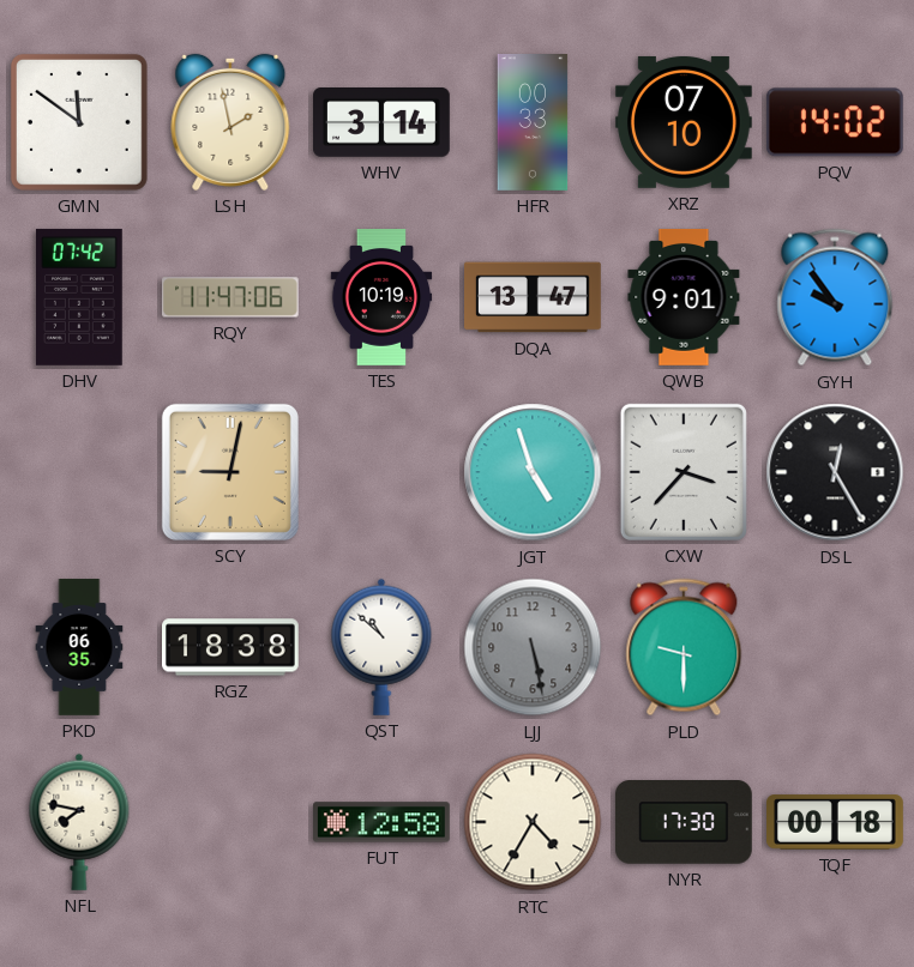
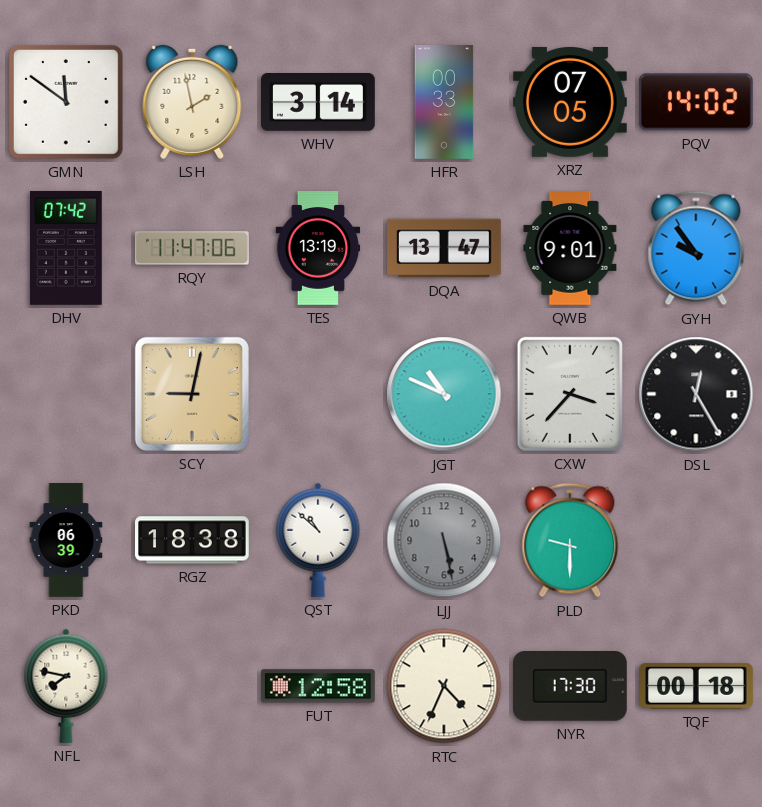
XRZ: 07:10 -> 07:05
TES: 10:19 -> 13:19
JGT: 4:57 -> 10:49
PKD: 06:35 -> 06:39
RTC: 4:35 -> 4:34
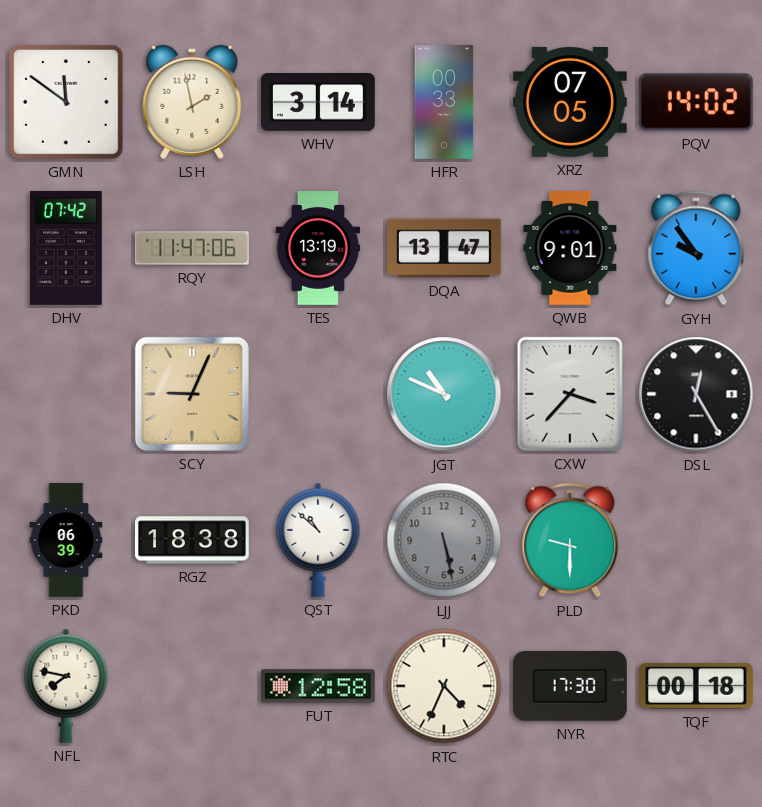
SCY: 9:02 -> 9:04
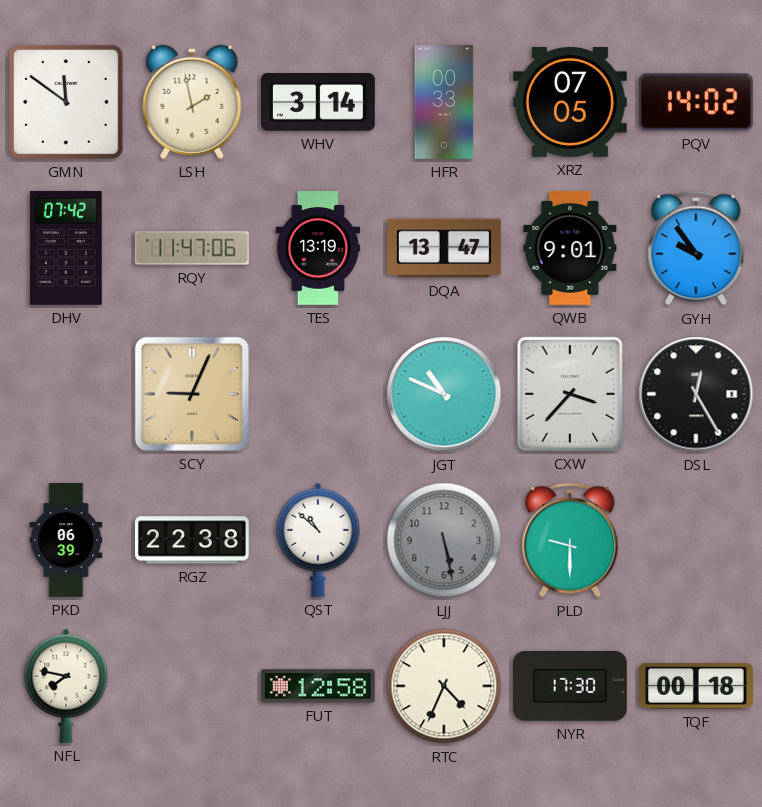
RGZ: 18:38 -> 22:38
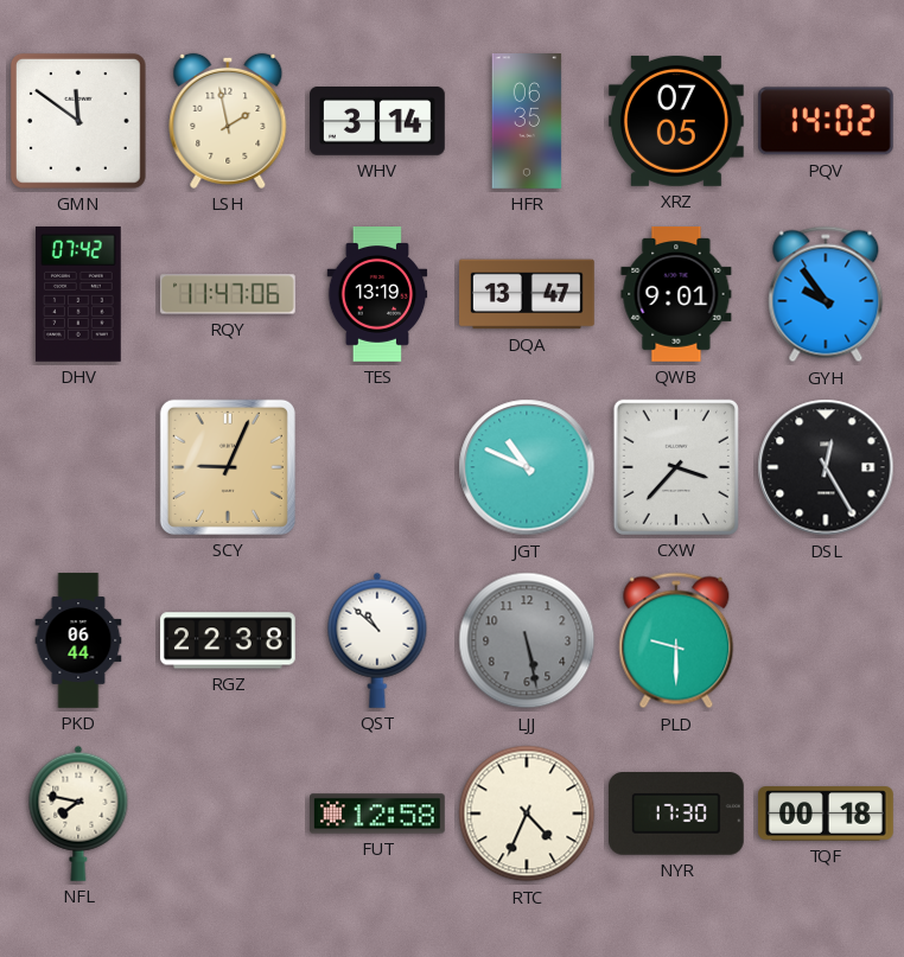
HFR: 00:33 -> 06:35
PKD: 06:39 -> 06:44
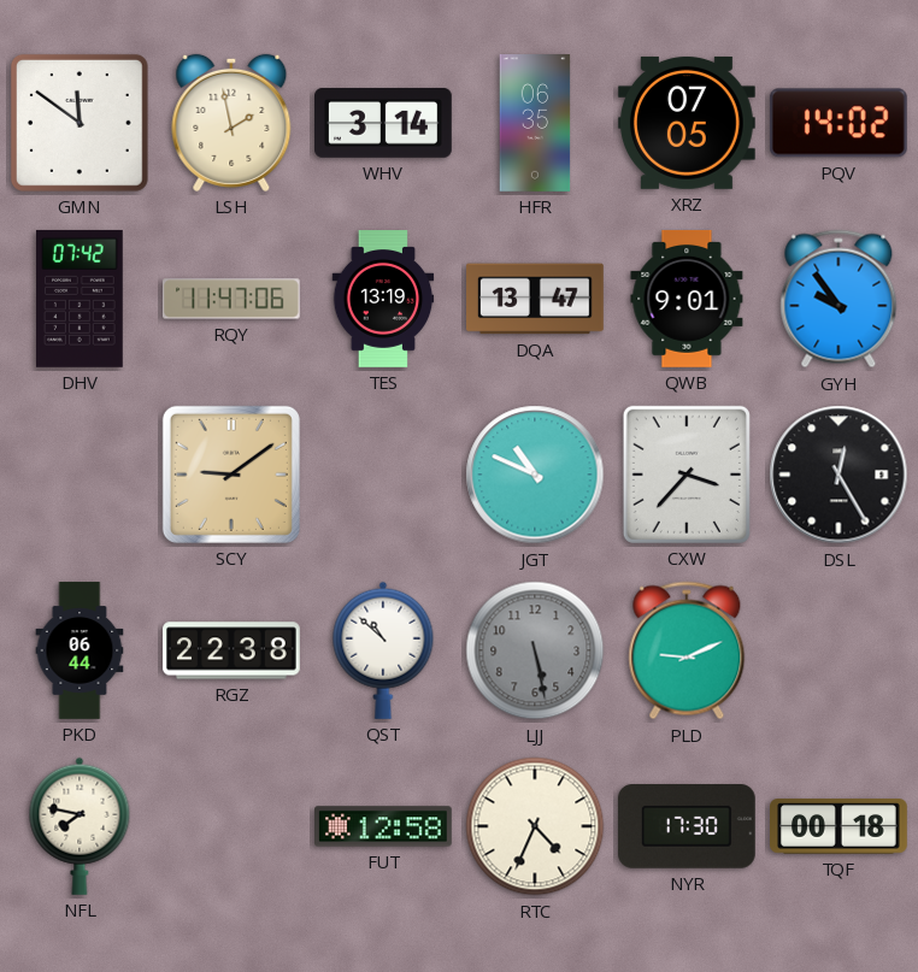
SCY: 9:04 -> 9:09
PLD: 9:30 -> 9:11
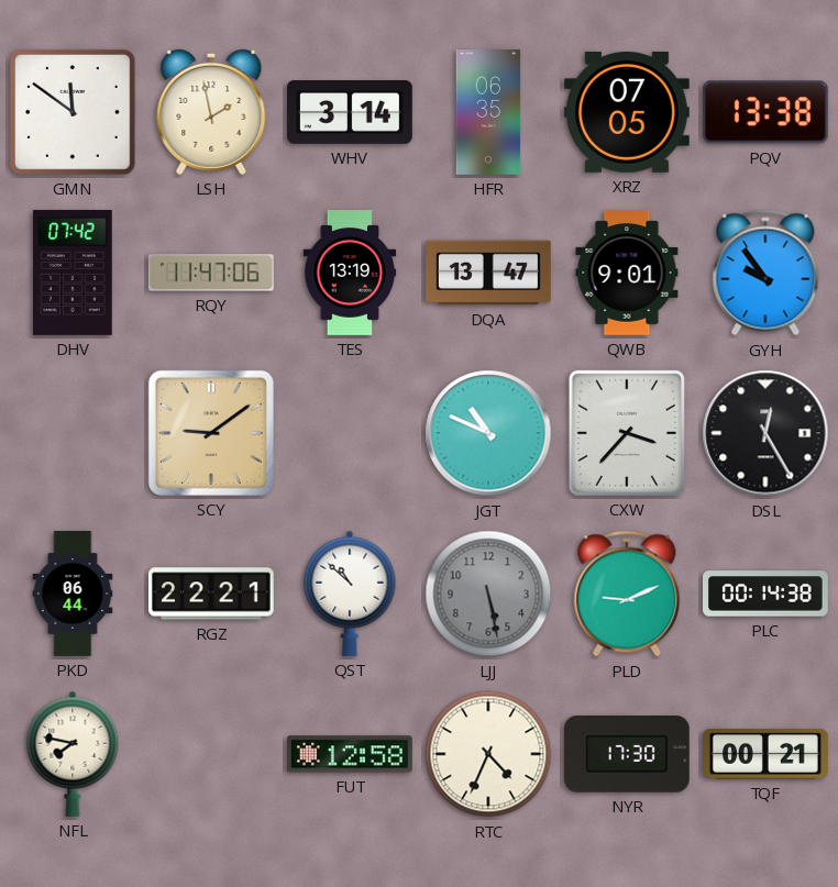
PQV: 14:02 -> 13:38
RGZ: 22:38 -> 22:21
PLC: none -> 00:14
TQF: 00:18 -> 00:21
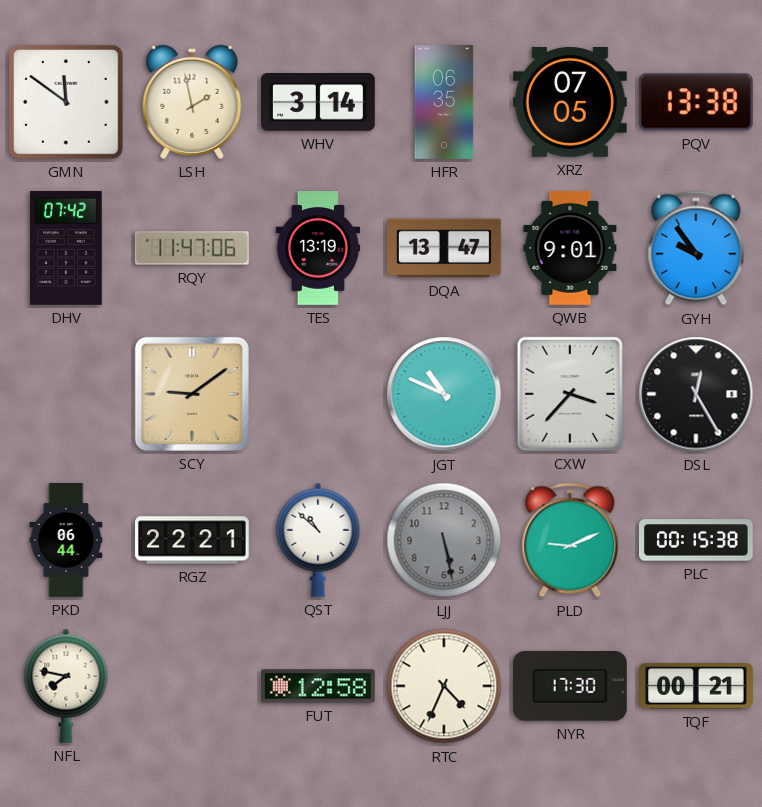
PLC: 00:14 -> 00:15
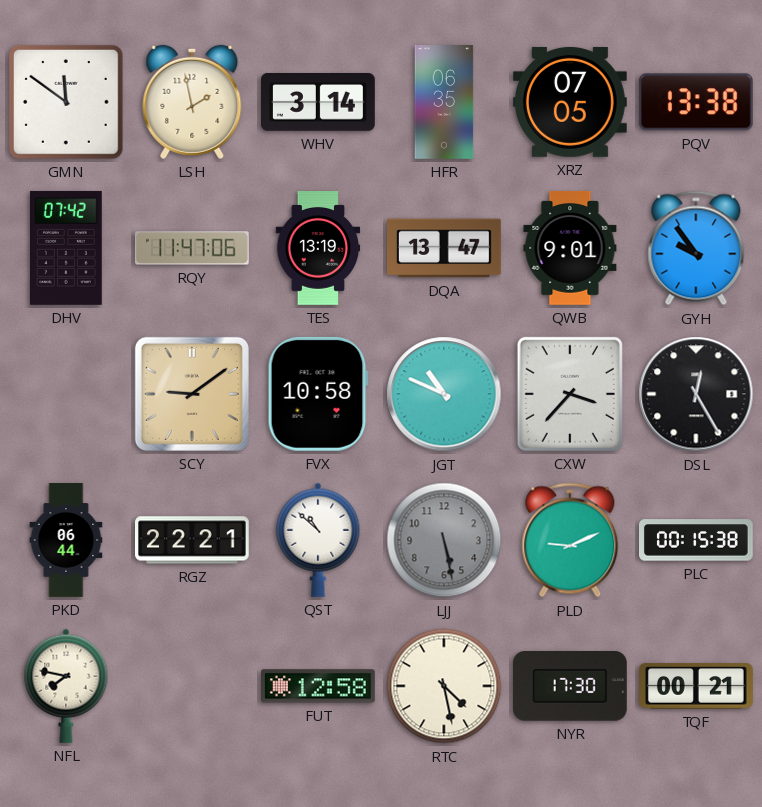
FVX: none -> 10:58
RTC: 4:34 -> 4:28
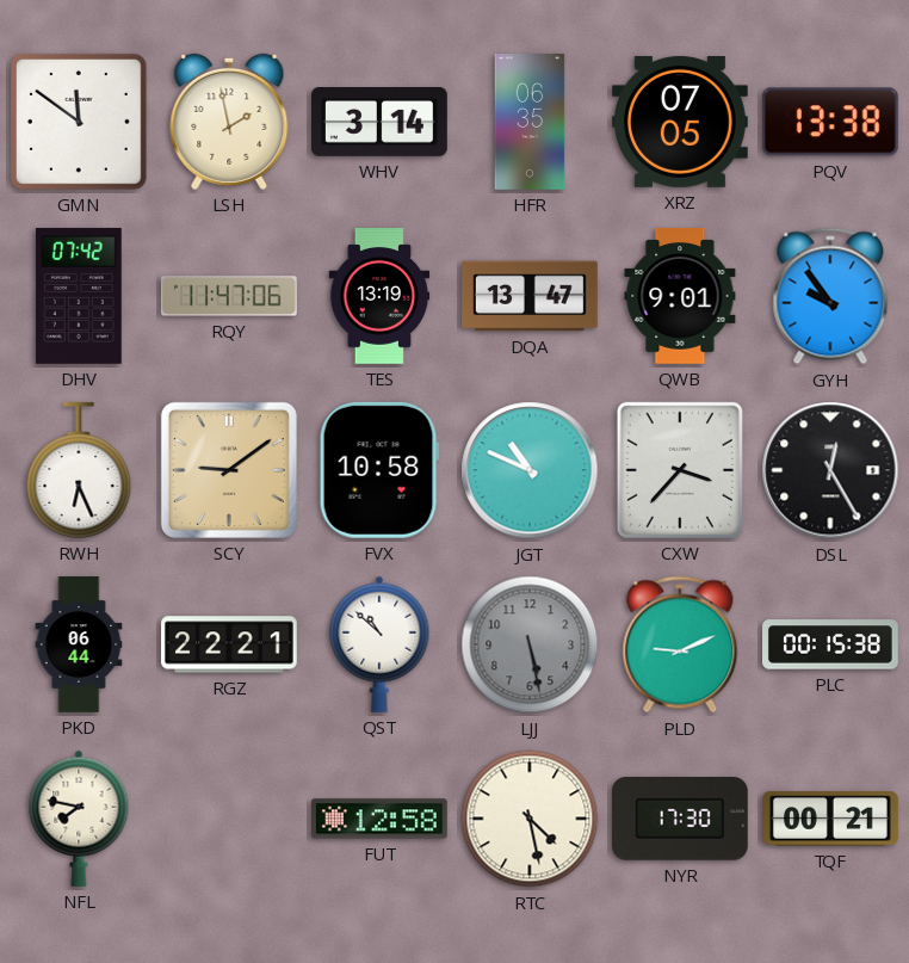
RWH: none -> 6:26
